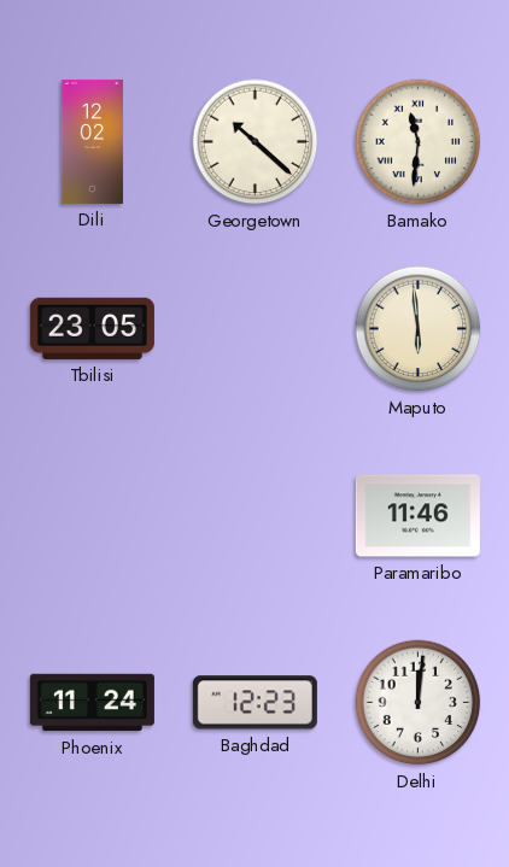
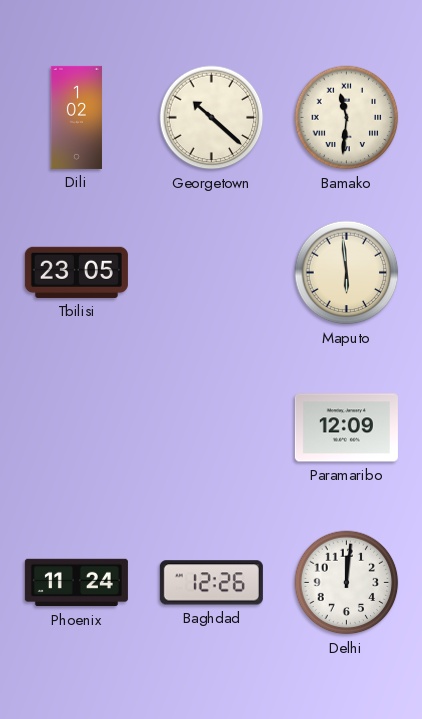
Dili: 12:02 -> 1:02
Paramaribo: 11:46 -> 12:09
Baghdad: 12:23 -> 12:26
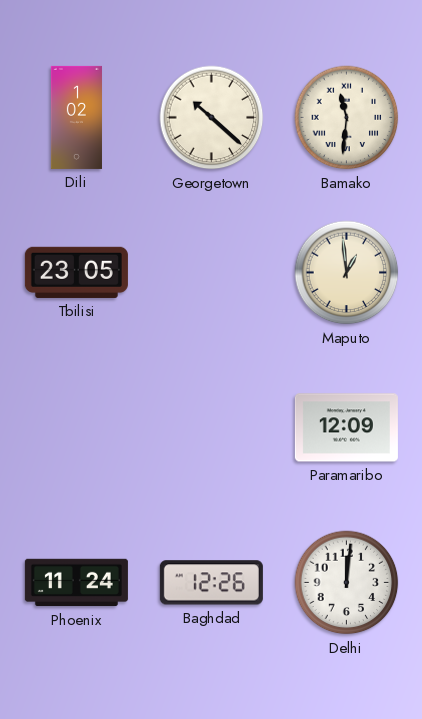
Maputo: 5:59 -> 12:59
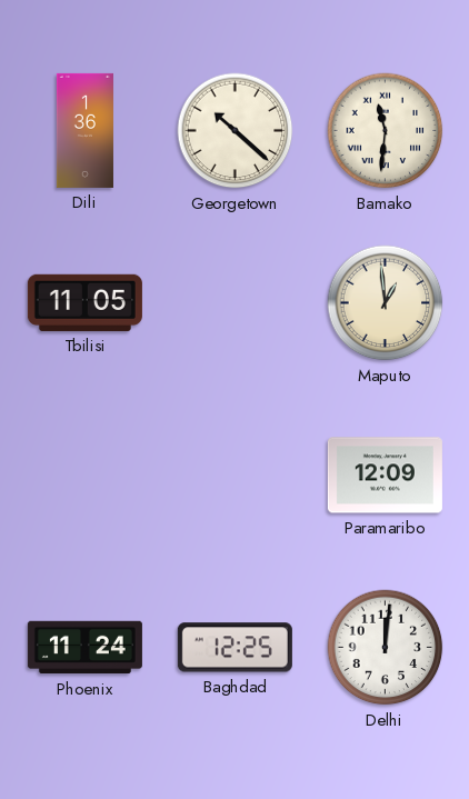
Dili: 1:02 -> 1:36
Tbilisi: 23:05 -> 11:05
Baghdad: 12:26 -> 12:25
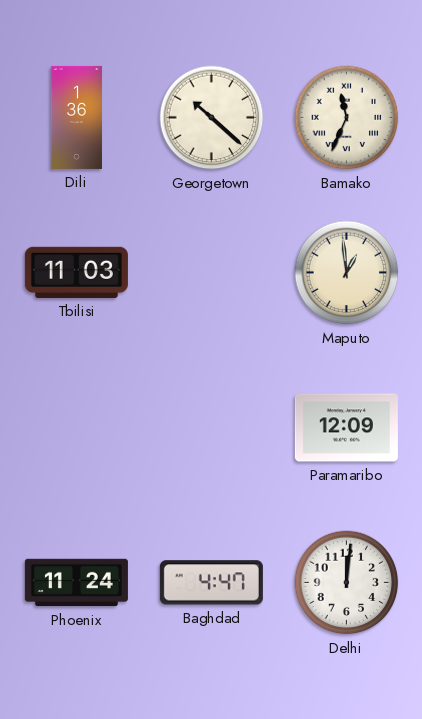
Bamako: 11:31 -> 11:34
Tbilisi: 11:05 -> 11:03
Baghdad: 12:25 -> 4:47
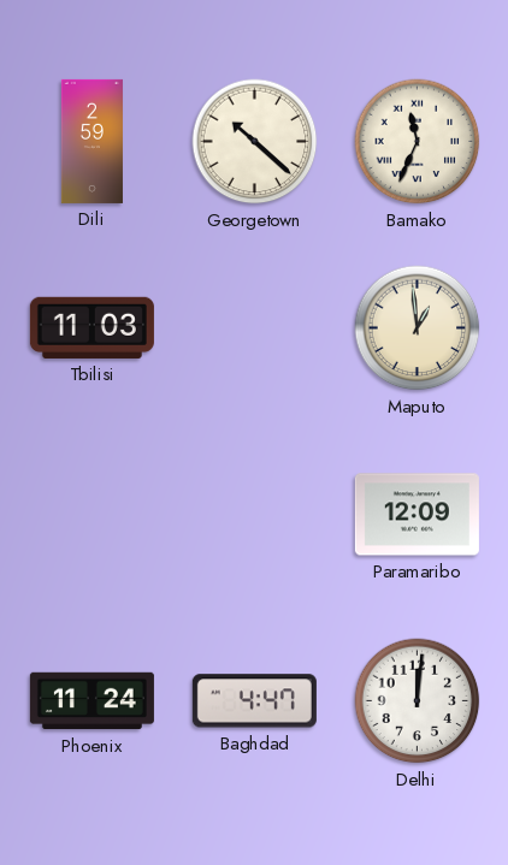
Dili: 1:36 -> 2:59
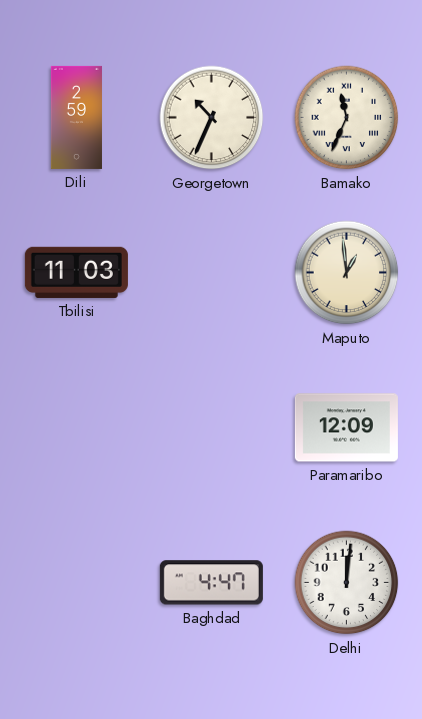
Georgetown: 10:22 -> 10:34
Phoenix: 11:24 -> none
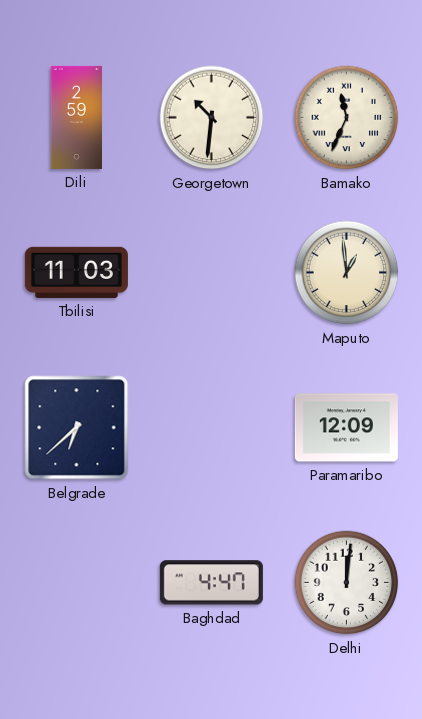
Georgetown: 10:34 -> 10:31
Belgrade: none -> 6:38
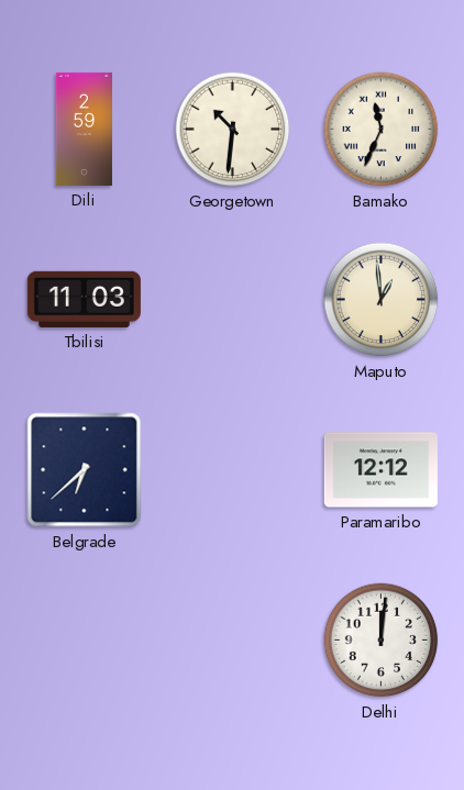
Paramaribo: 12:09 -> 12:12
Baghdad: 4:47 -> none
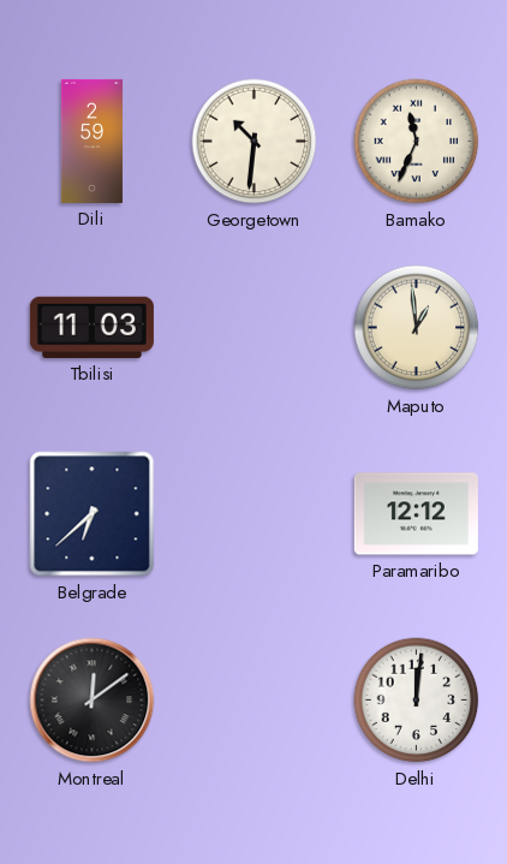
Montreal: none -> 12:09
